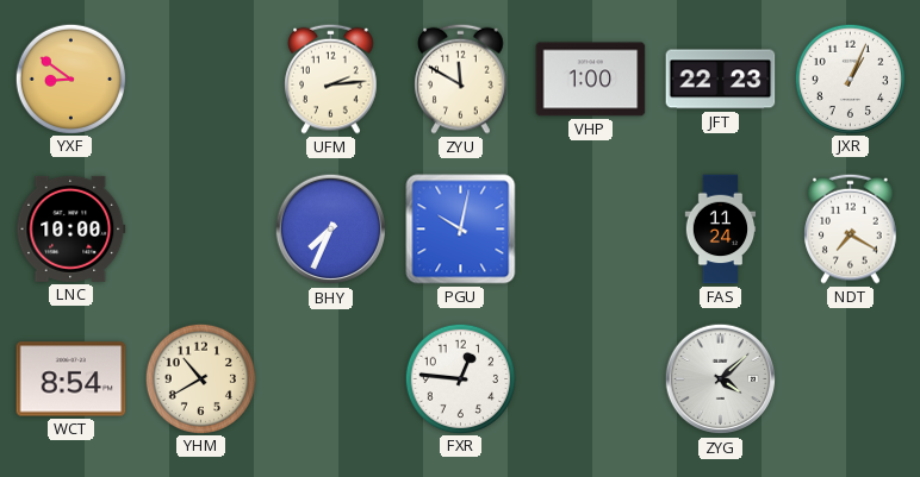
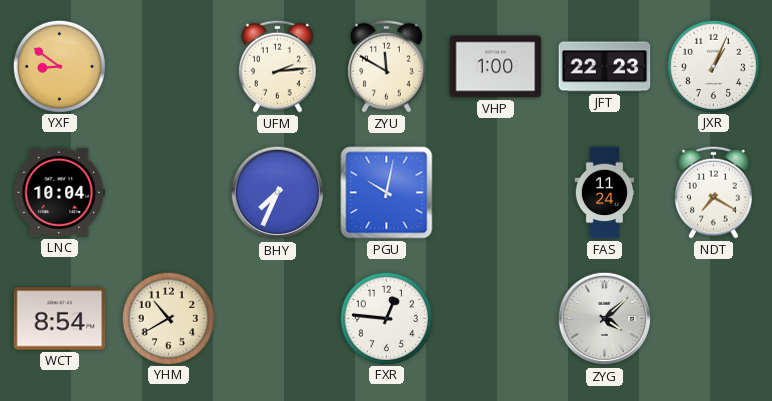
LNC: 10:00 -> 10:04
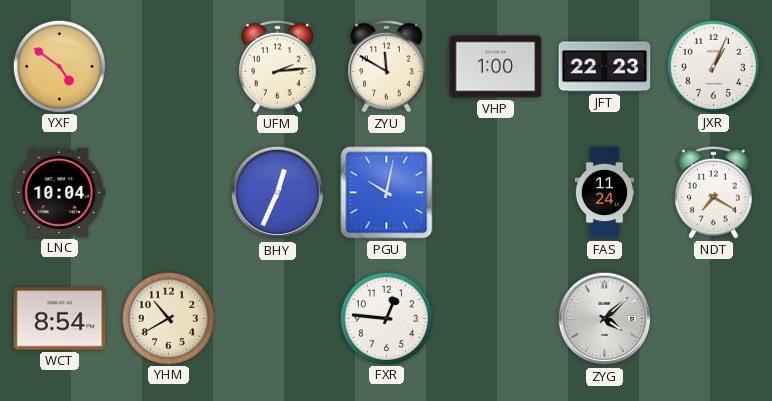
YXF: 8:51 -> 4:51
BHY: 7:34 -> 12:34
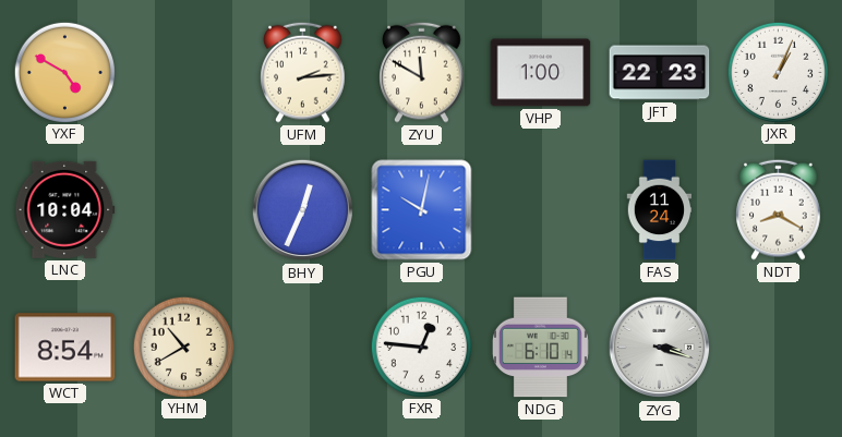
YXF: 4:51 -> 4:50
NDT: 7:20 -> 8:20
NDG: none -> 6:10
ZYG: 4:08 -> 3:18
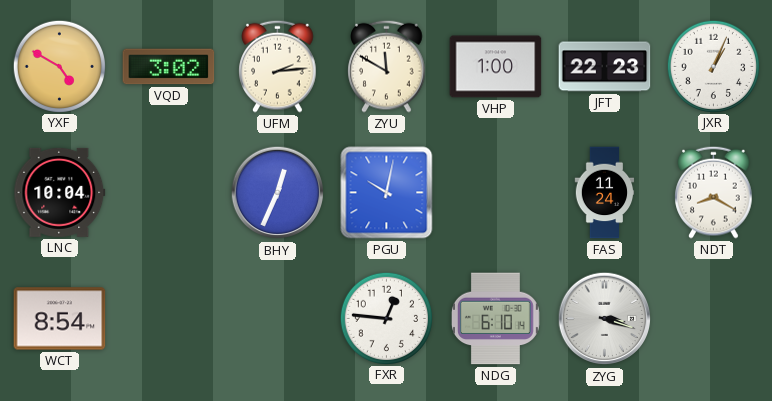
VQD: none -> 3:02
YHM: 10:40 -> none
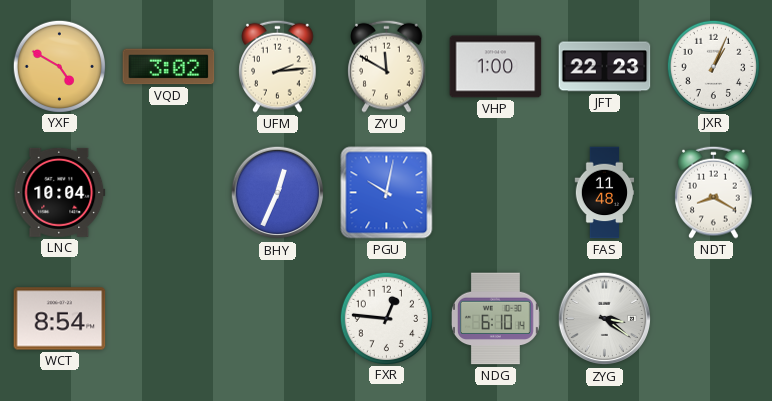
FAS: 11:24 -> 11:48
ZYG: 3:18 -> 3:21
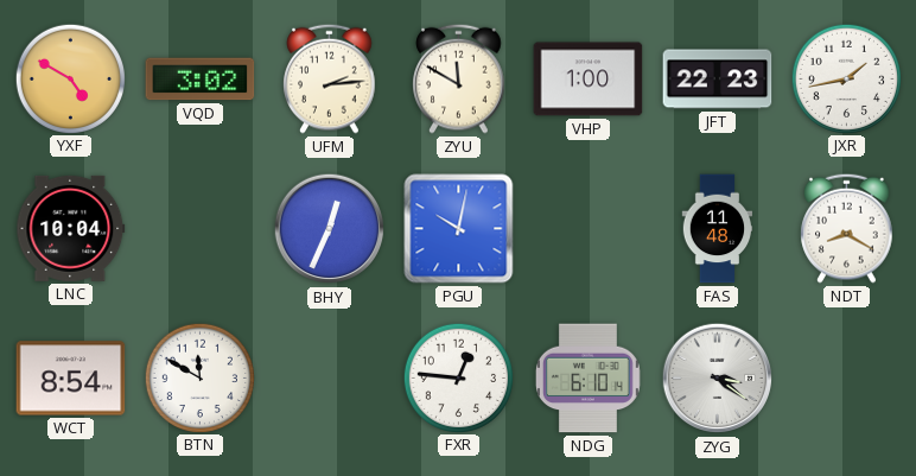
JXR: 1:04 -> 1:43
BTN: none -> 11:50
